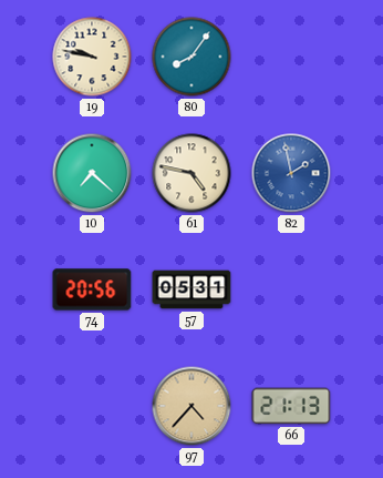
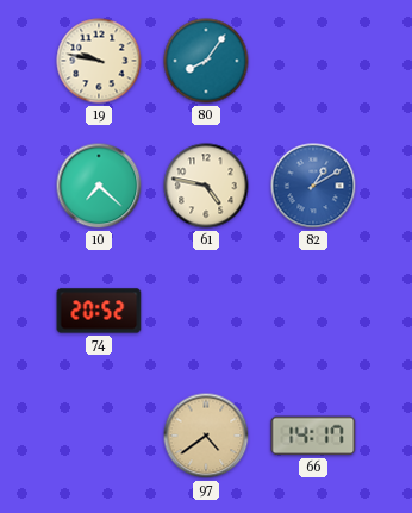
82: 1:58 -> 1:10
74: 20:56 -> 20:52
57: 05:31 -> none
97: 4:37 -> 4:39
66: 21:13 -> 14:17
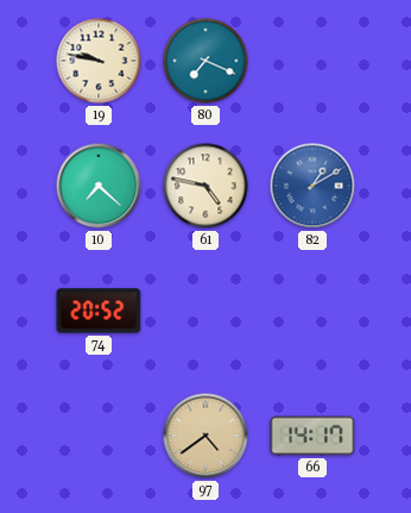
80: 8:06 -> 7:19
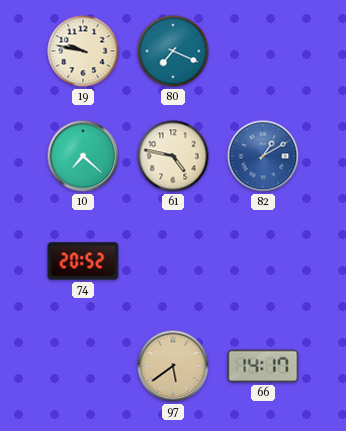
97: 4:39 -> 5:39
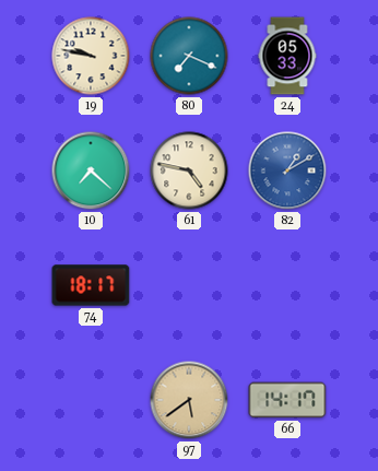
24: none -> 05:33
74: 20:52 -> 18:17
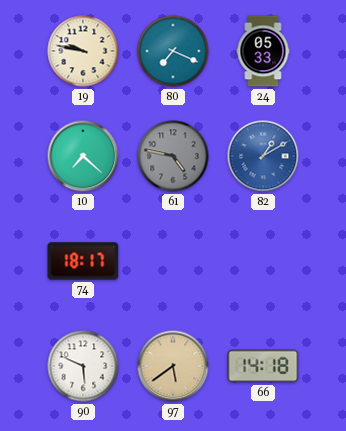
61 dial: cream -> grey
90: none -> 5:49
66: 14:17 -> 14:18
